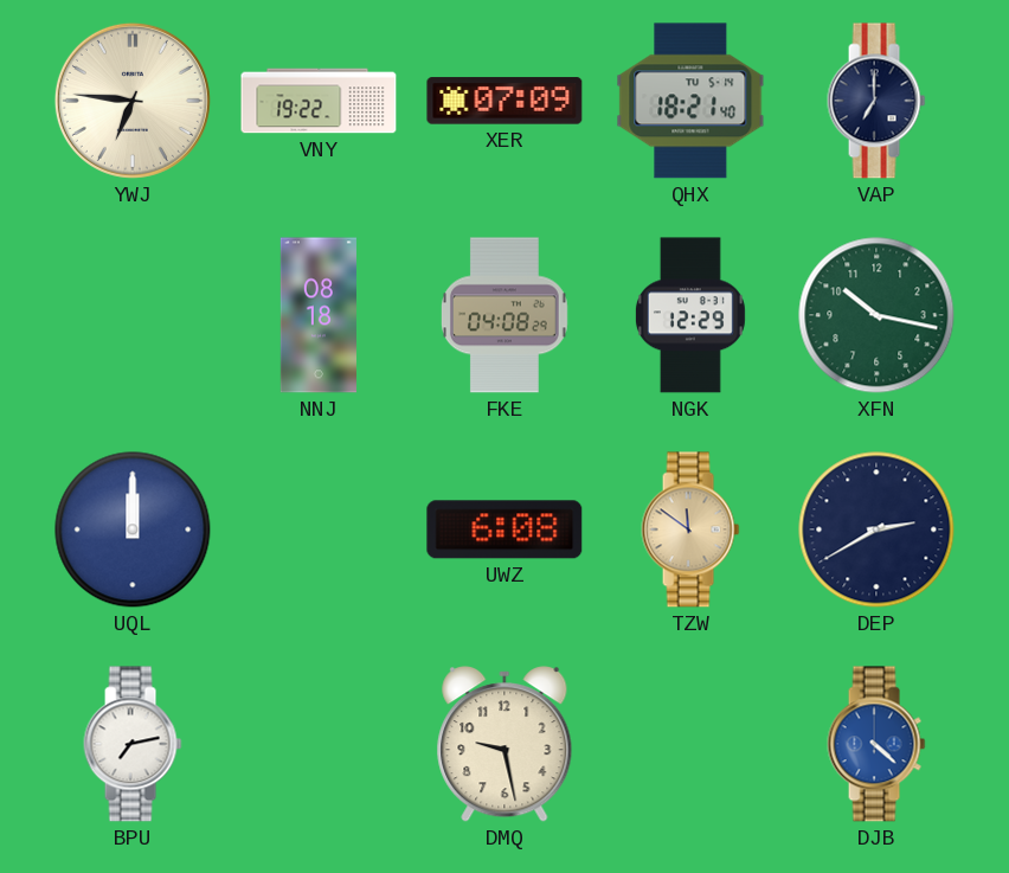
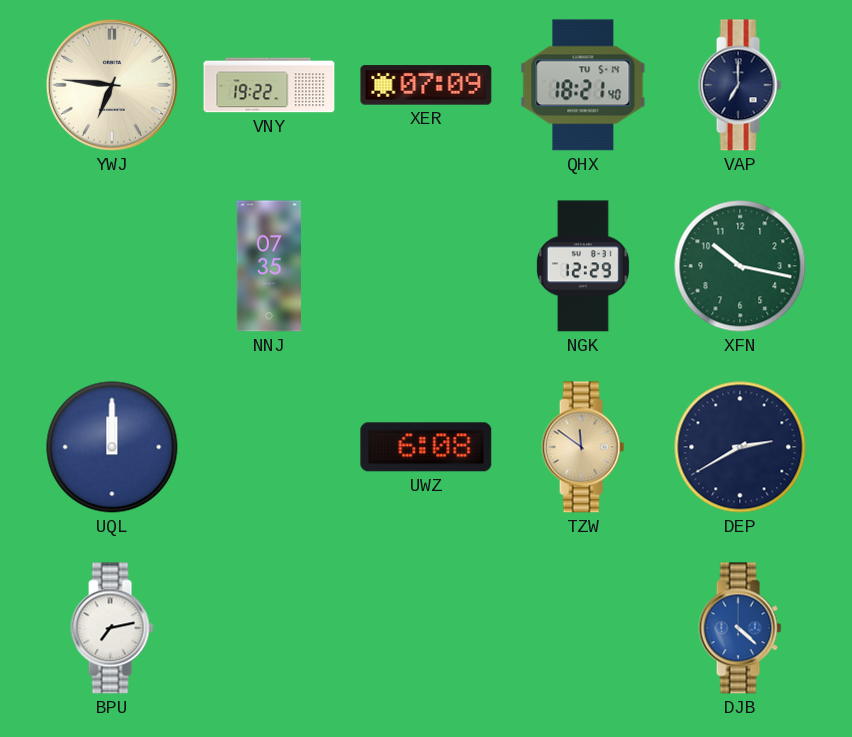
NNJ: 08:18 -> 07:35
FKE: 04:08 -> none
DMQ: 9:28 -> none
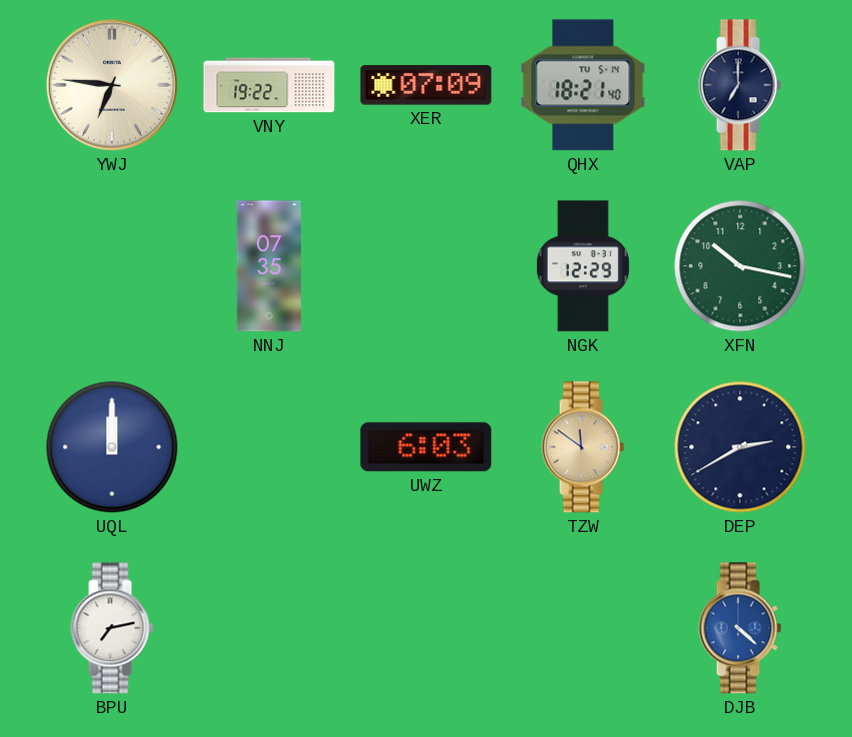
UWZ: 6:08 -> 6:03
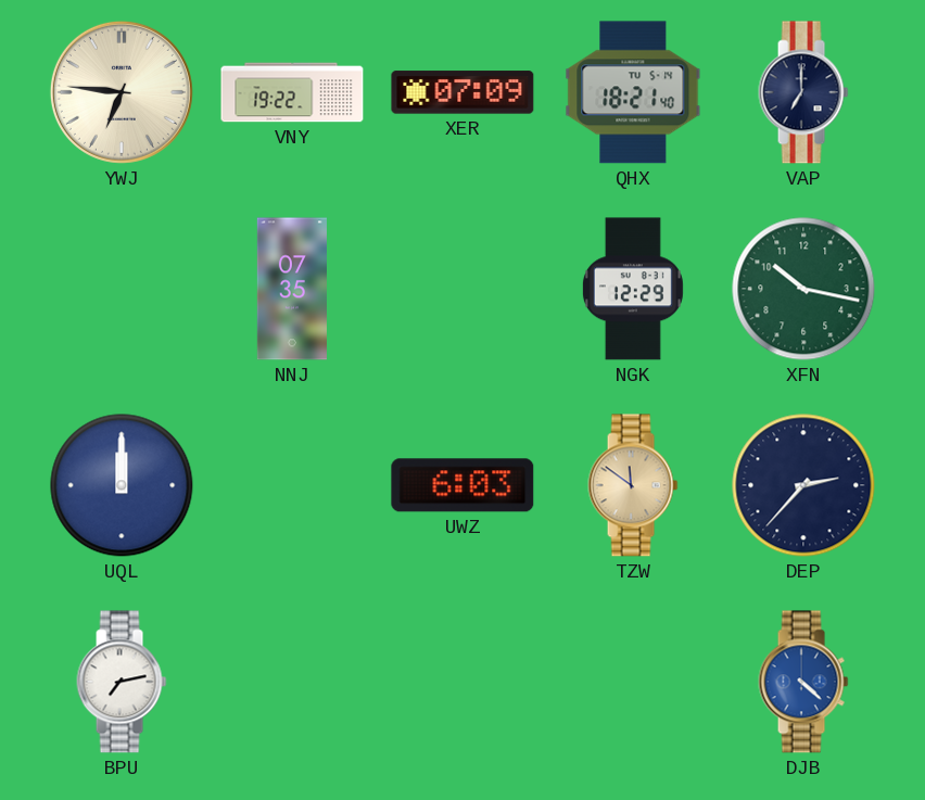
DEP: 2:40 -> 2:37
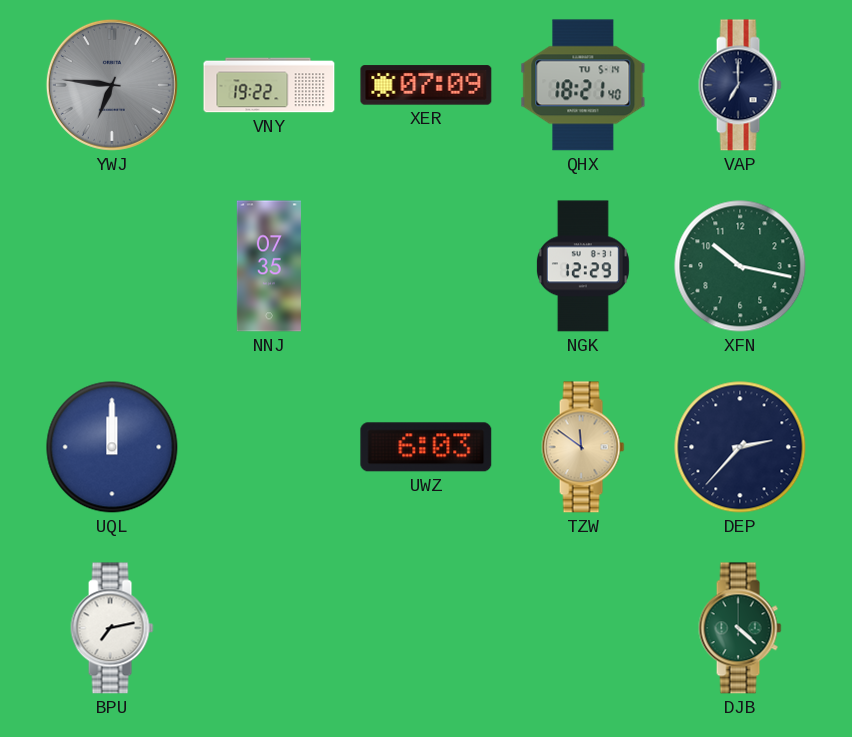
YWJ dial: cream -> grey
DJB dial: blue -> green
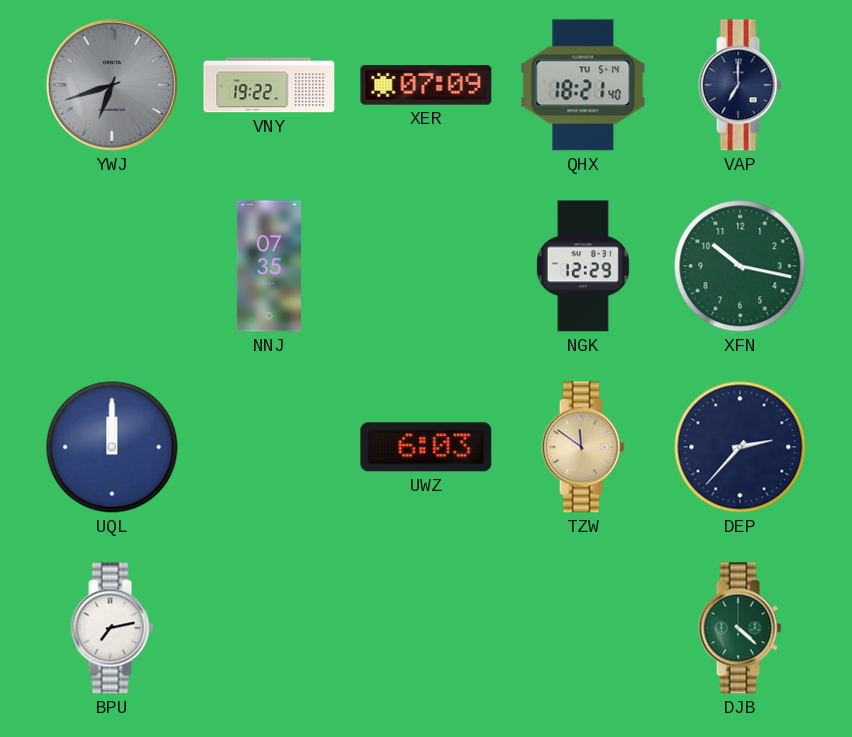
YWJ: 6:46 -> 6:42
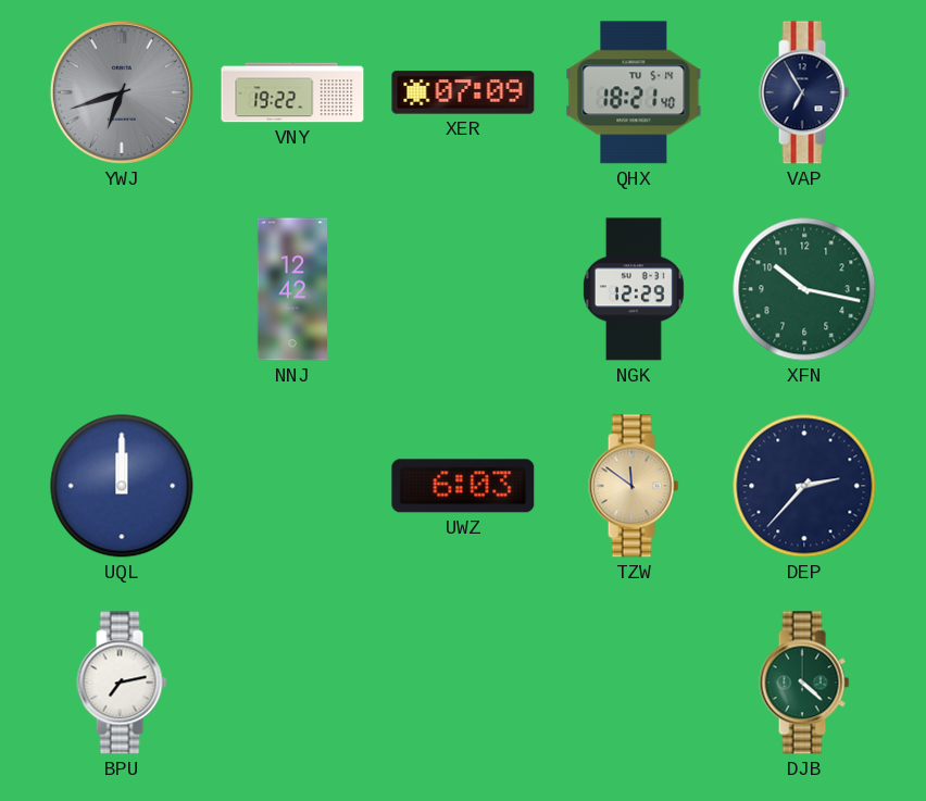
VAP: 7:00 -> 6:55
NNJ: 07:35 -> 12:42
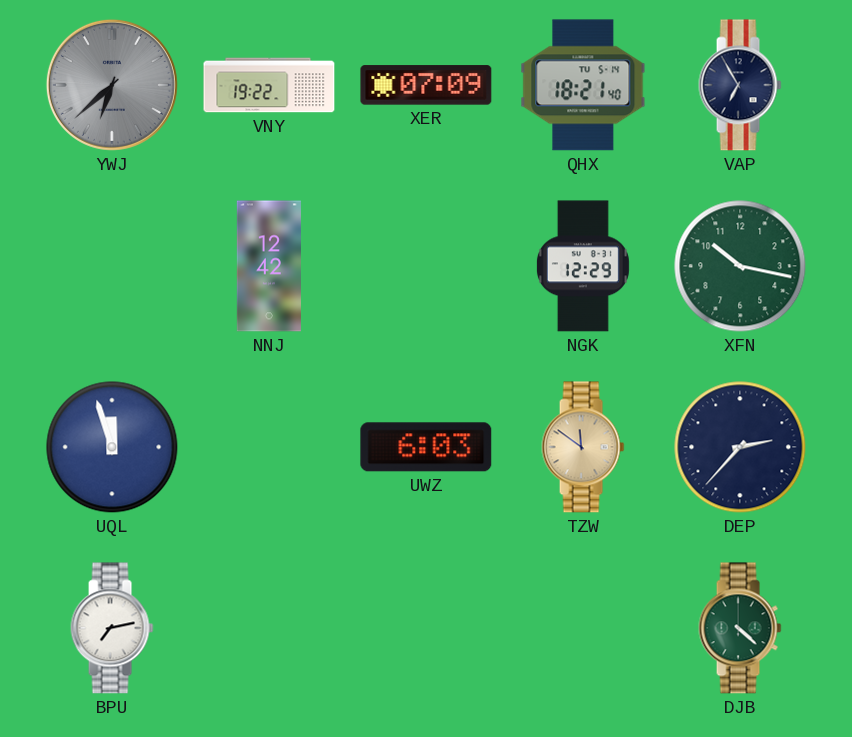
YWJ: 6:42 -> 6:38
UQL: 12:00 -> 11:57
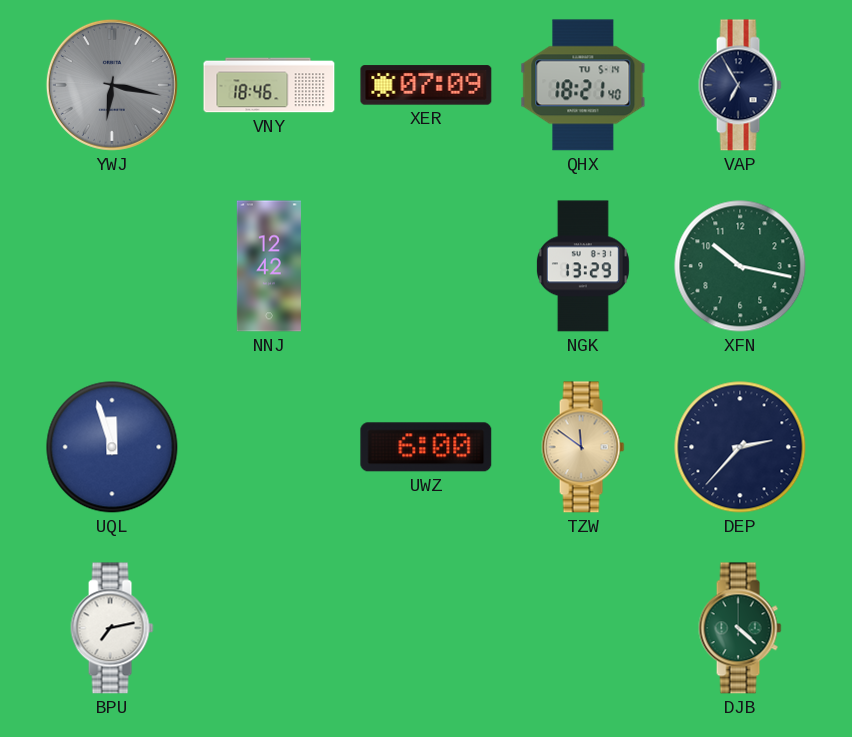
YWJ: 6:38 -> 6:17
VNY: 19:22 -> 18:46
NGK: 12:29 -> 13:29
UWZ: 6:03 -> 6:00
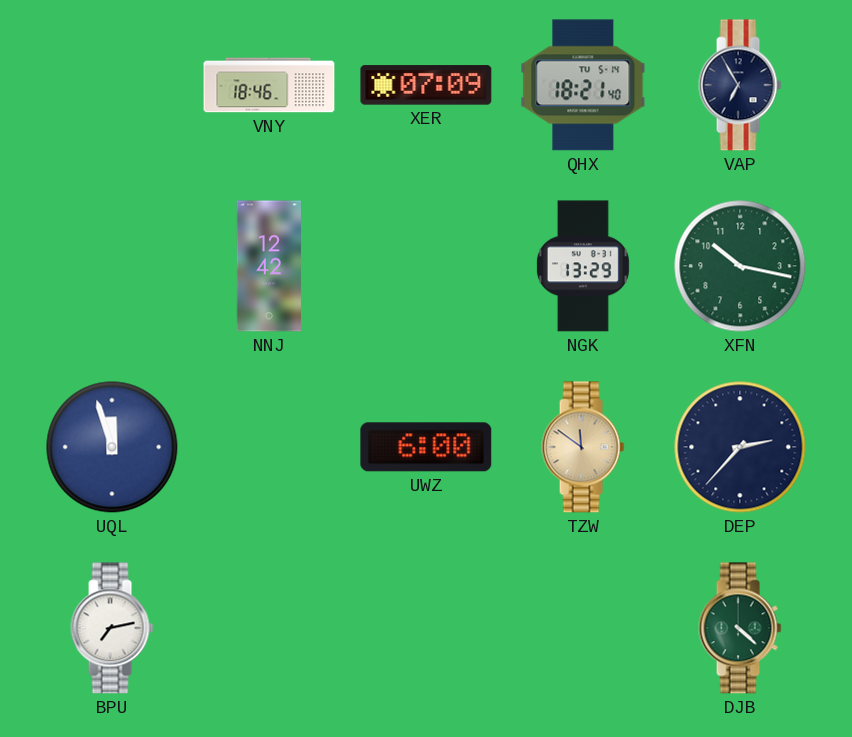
YWJ: 6:17 -> none
